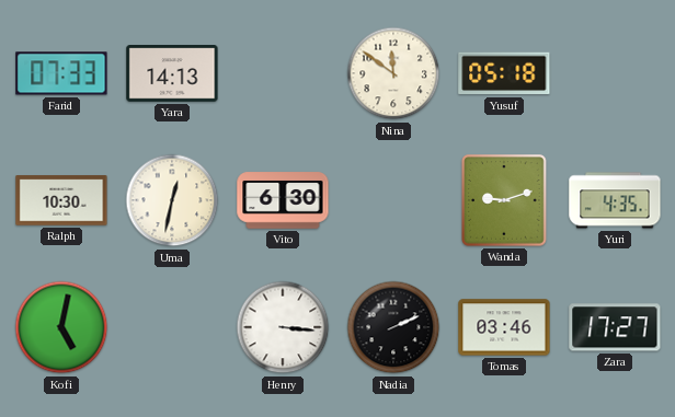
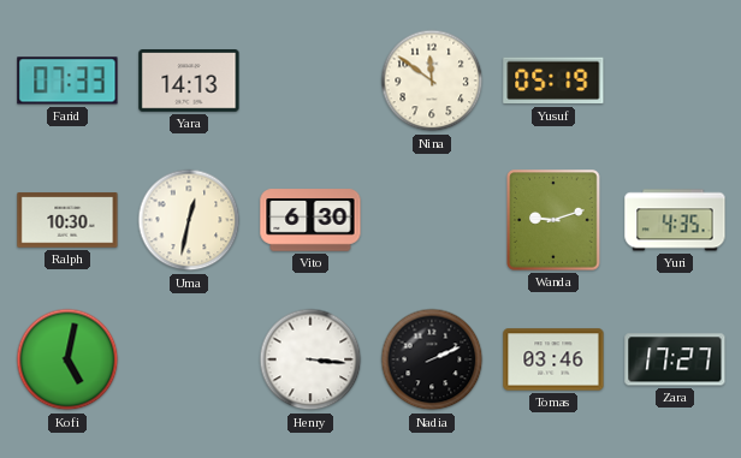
Yusuf: 05:18 -> 05:19
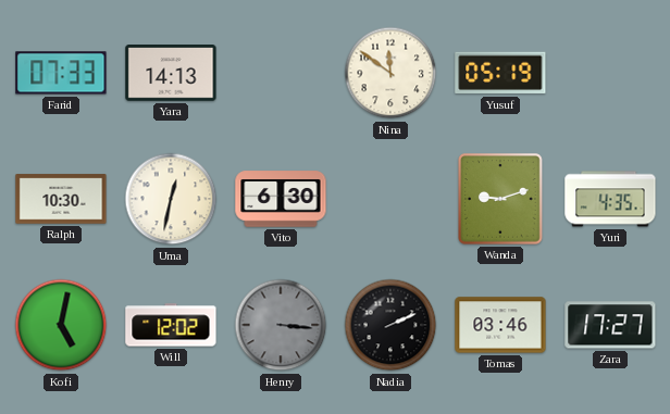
Will: none -> 12:02
Henry dial: white -> grey
